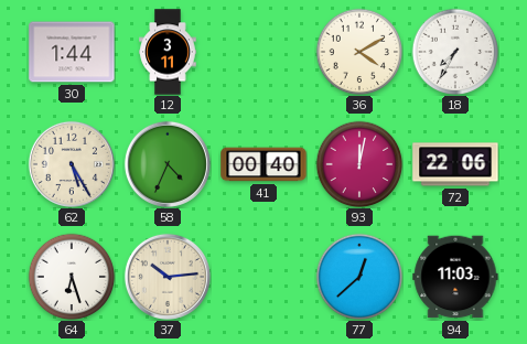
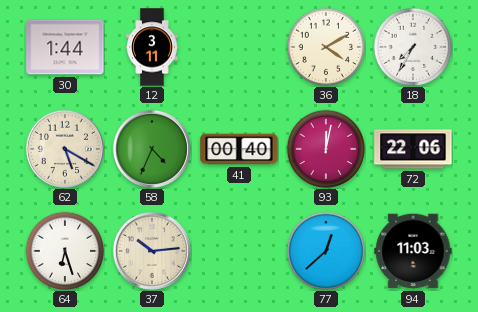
62: 5:25 -> 5:20
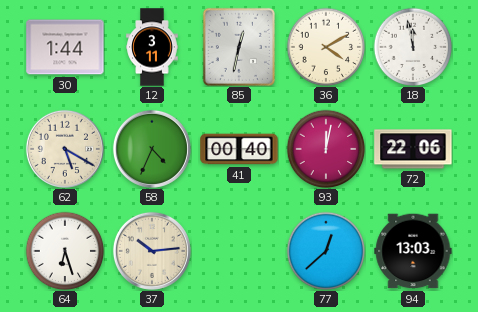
85: none -> 12:32
18: 7:35 -> 11:58
94: 11:03 -> 13:03
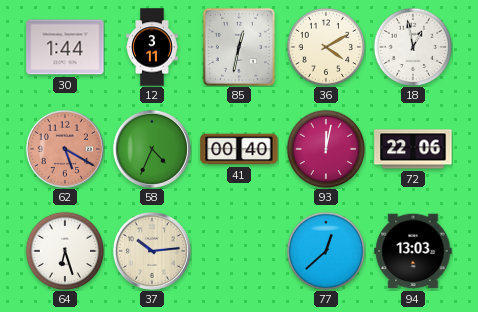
18: 11:58 -> 12:58
62 dial: cream -> salmon
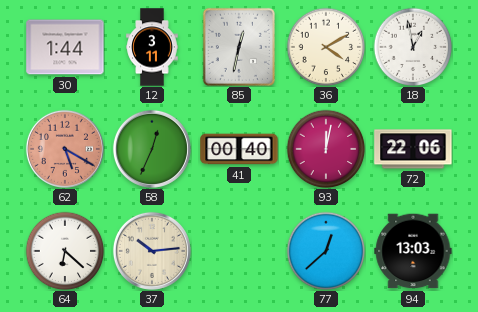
58: 4:34 -> 12:34
64: 6:27 -> 6:22
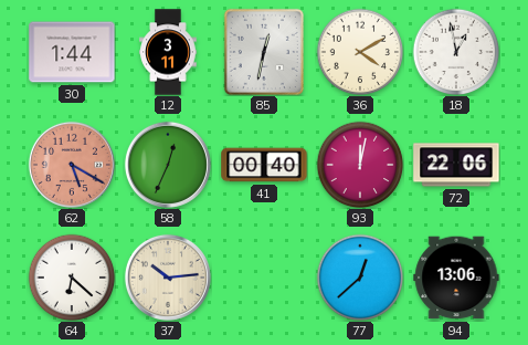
94: 13:03 -> 13:06
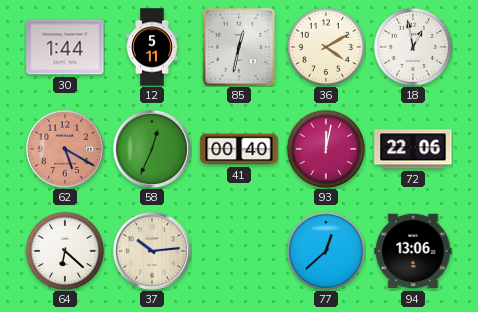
12: 3:11 -> 5:11
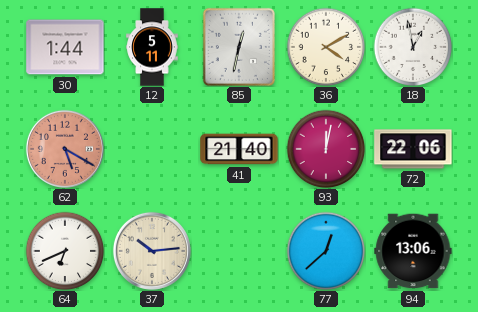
58: 12:34 -> none
41: 00:40 -> 21:40
64: 6:22 -> 6:41
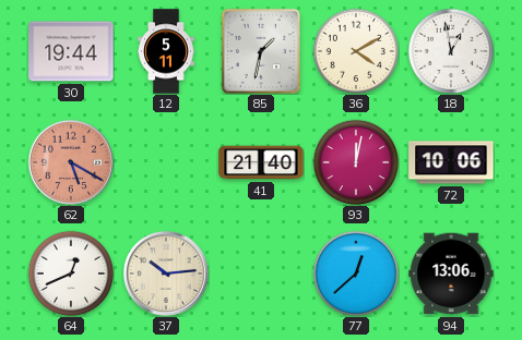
30: 1:44 -> 19:44
85: 12:32 -> 1:32
72: 22:06 -> 10:06
64: 6:41 -> 12:41
